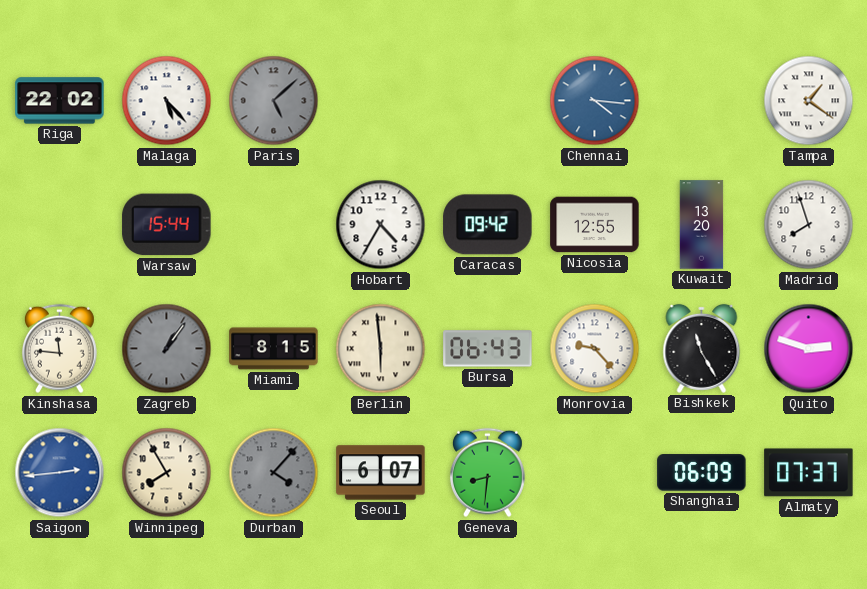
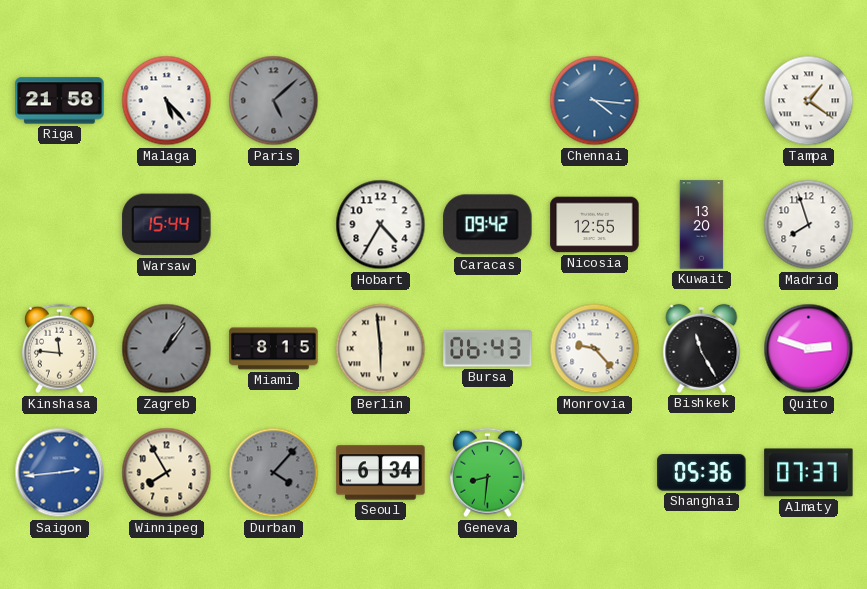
Riga: 22:02 -> 21:58
Seoul: 6:07 -> 6:34
Shanghai: 06:09 -> 05:36
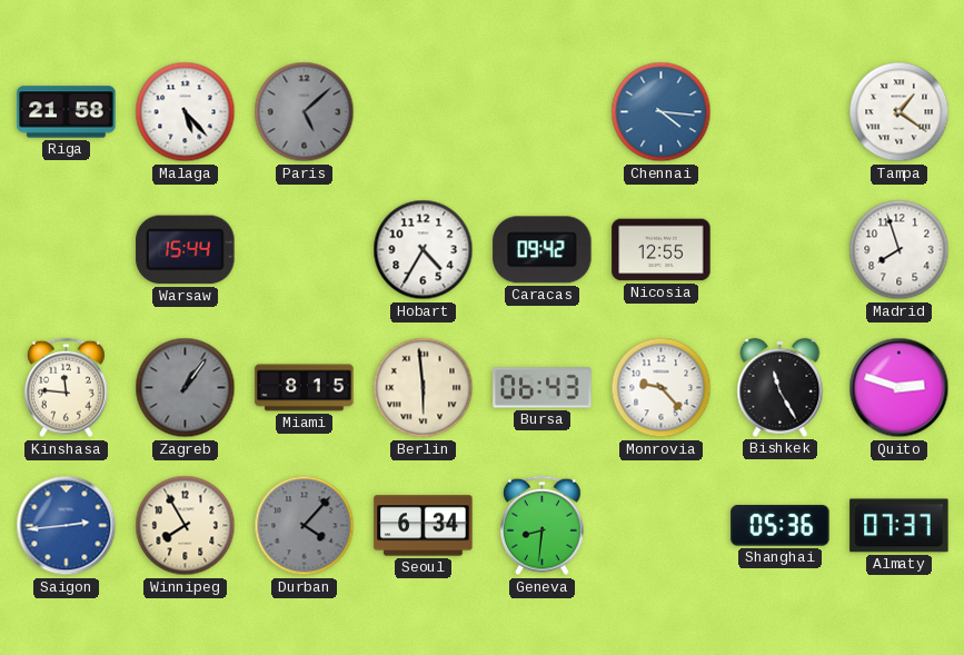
Kuwait: 13:20 -> none
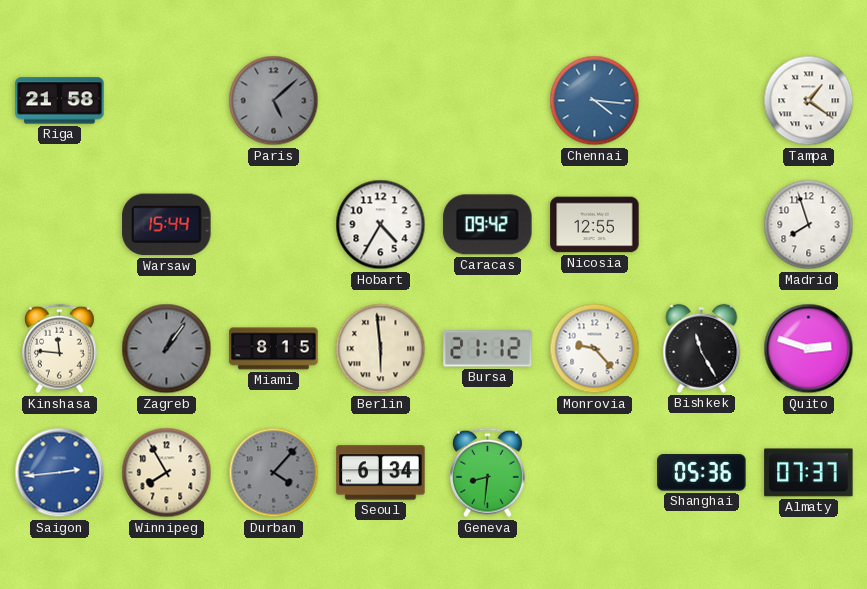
Malaga: 5:23 -> none
Bursa: 06:43 -> 21:12
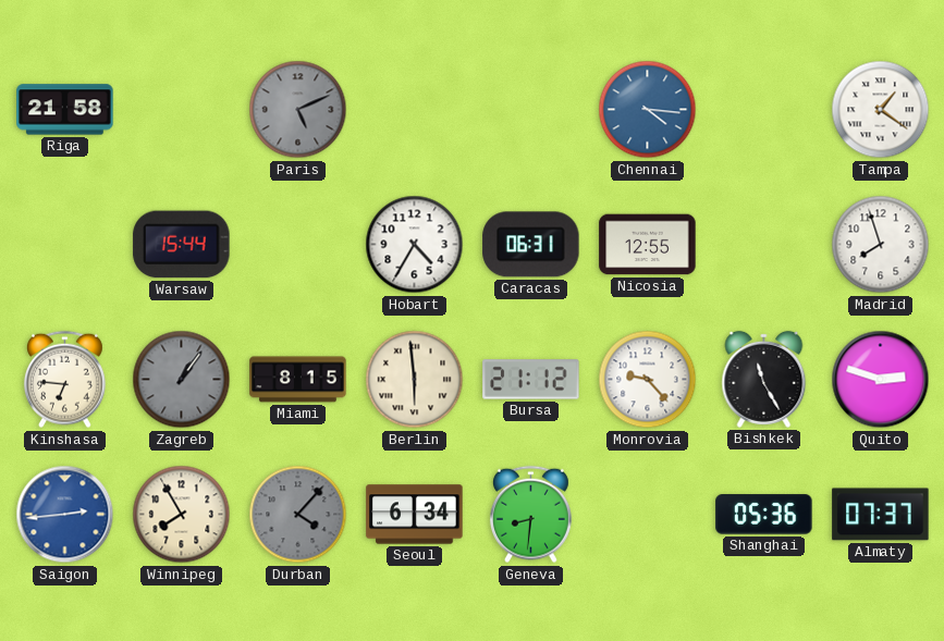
Paris: 5:08 -> 5:11
Caracas: 09:42 -> 06:31
Kinshasa: 11:46 -> 6:46
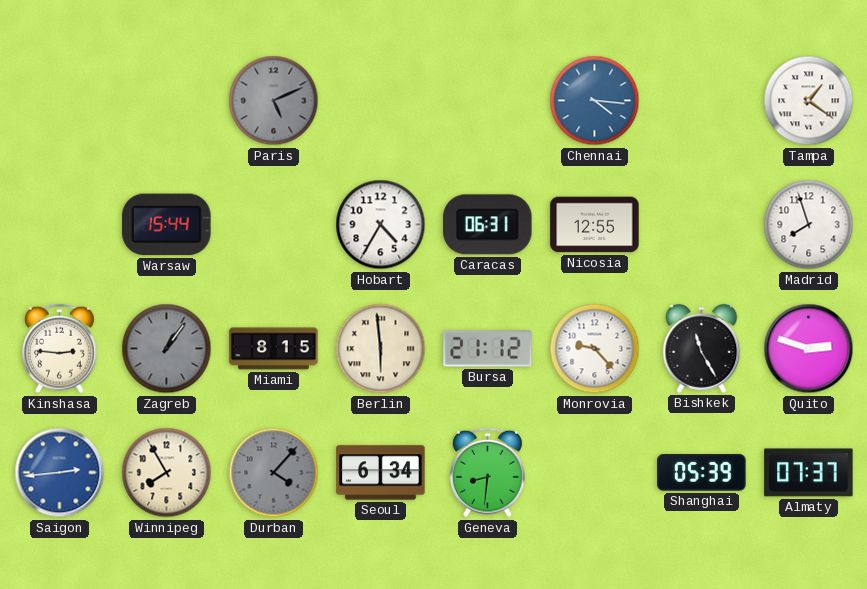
Riga: 21:58 -> none
Kinshasa: 6:46 -> 2:46
Shanghai: 05:36 -> 05:39
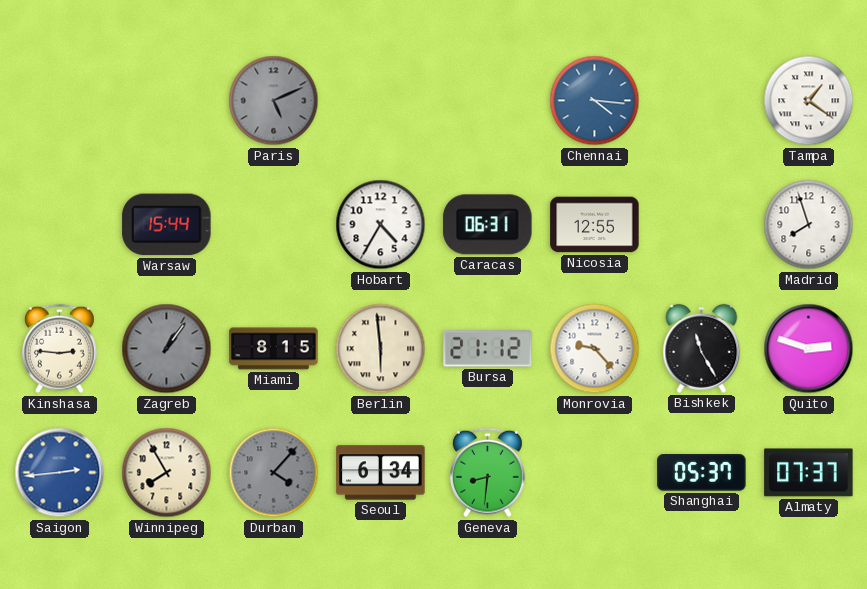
Shanghai: 05:39 -> 05:37
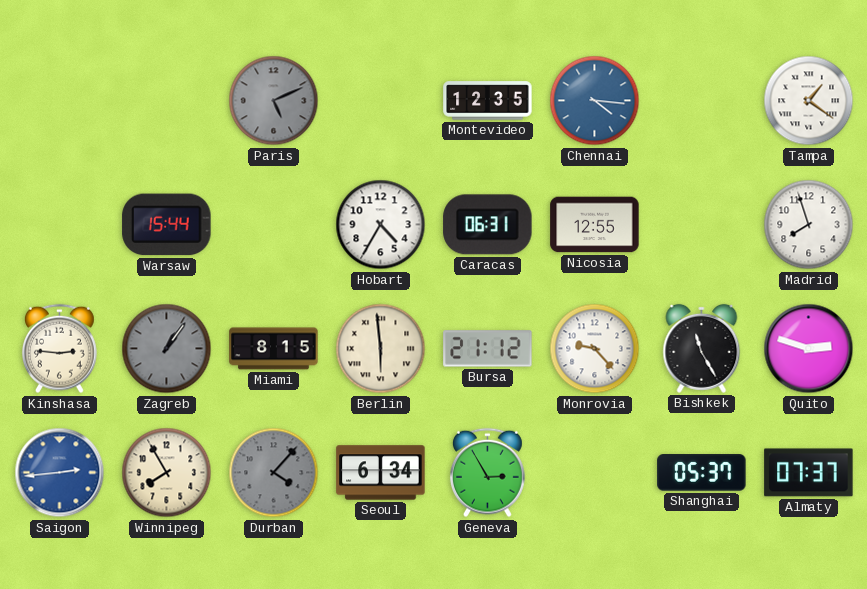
Montevideo: none -> 12:35
Geneva: 8:31 -> 2:55
